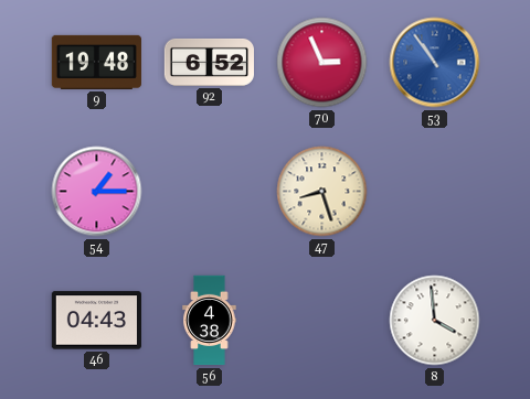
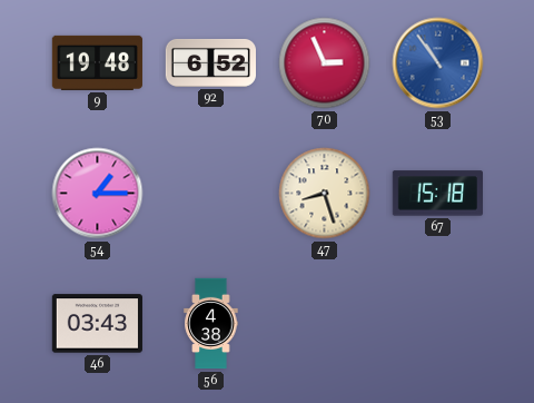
67: none -> 15:18
46: 04:43 -> 03:43
8: 3:59 -> none
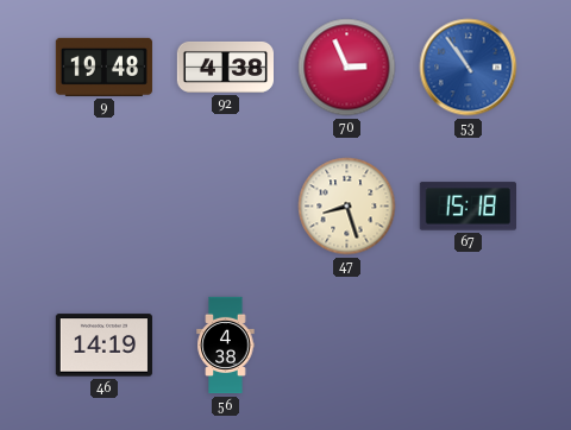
92: 6:52 -> 4:38
54: 1:15 -> none
46: 03:43 -> 14:19
